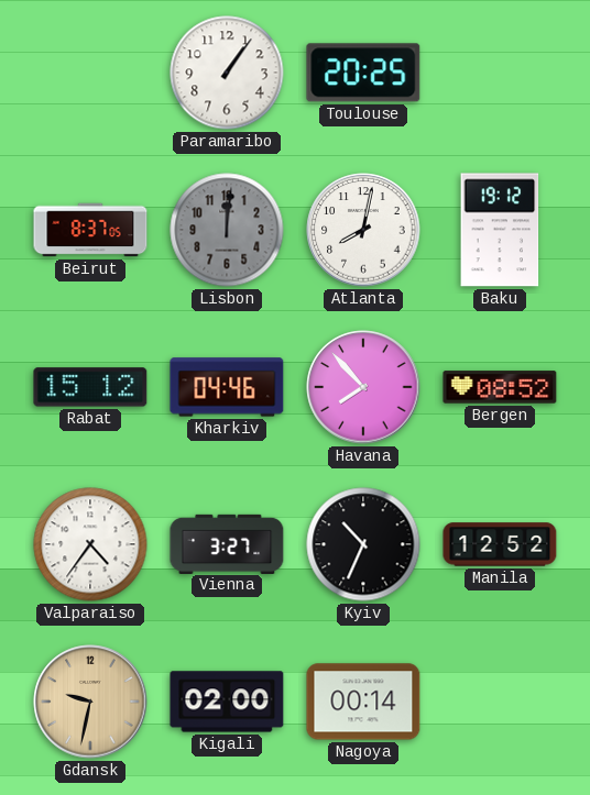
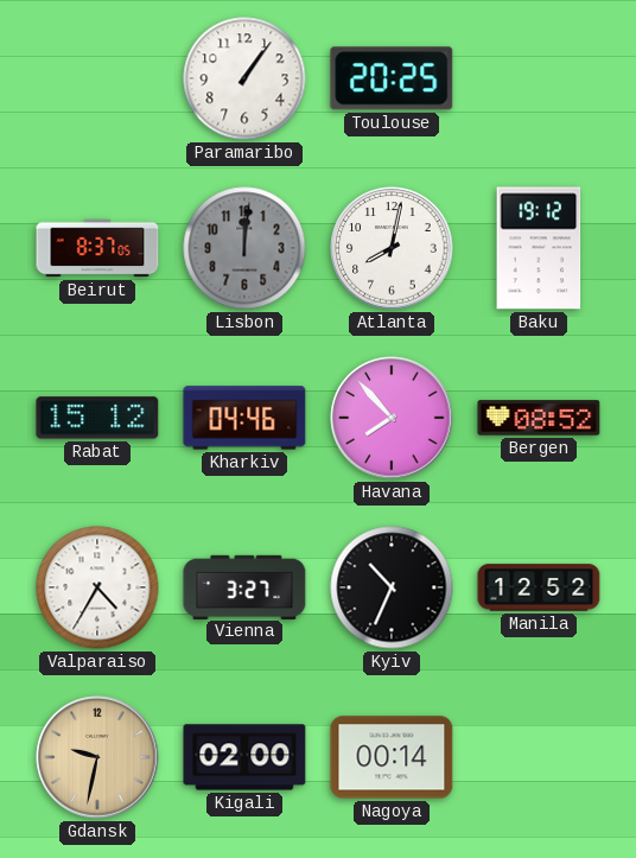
Valparaiso: 4:36 -> 4:35
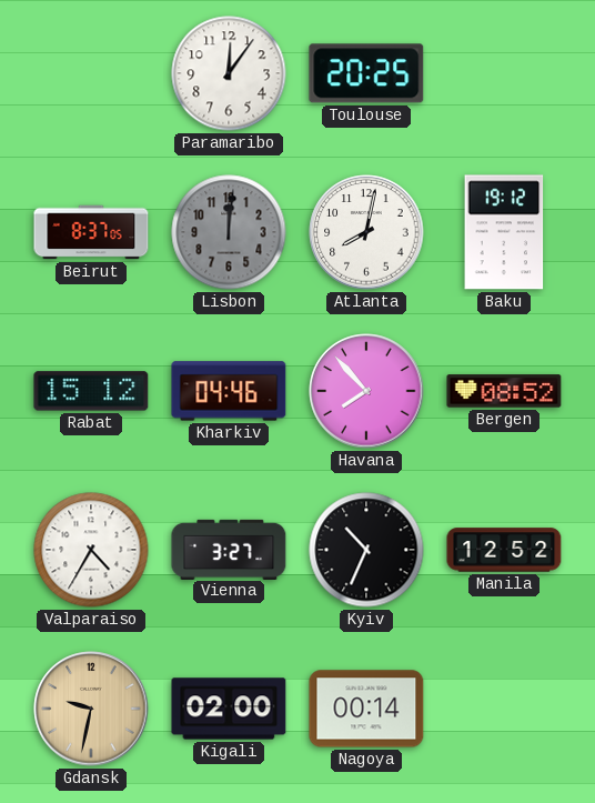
Paramaribo: 1:06 -> 12:06
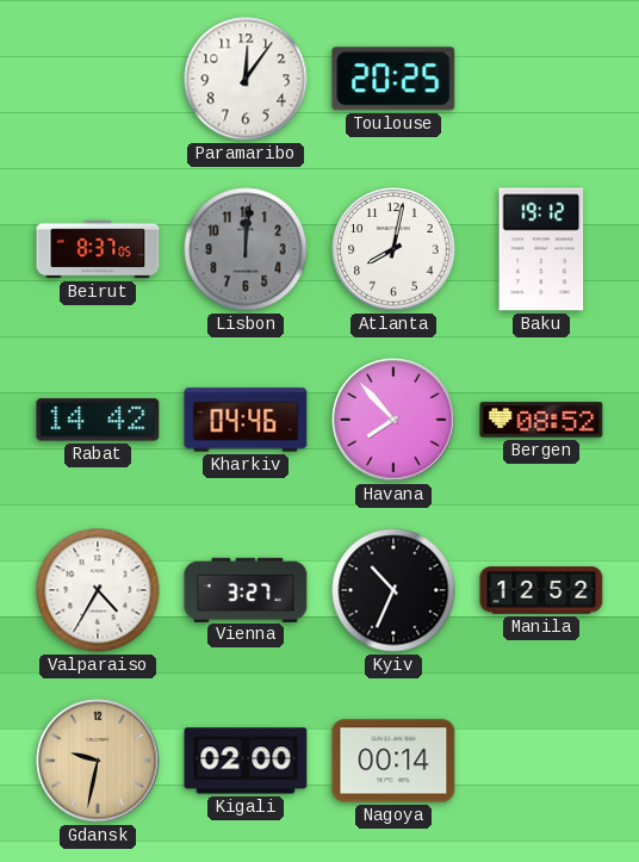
Rabat: 15:12 -> 14:42
